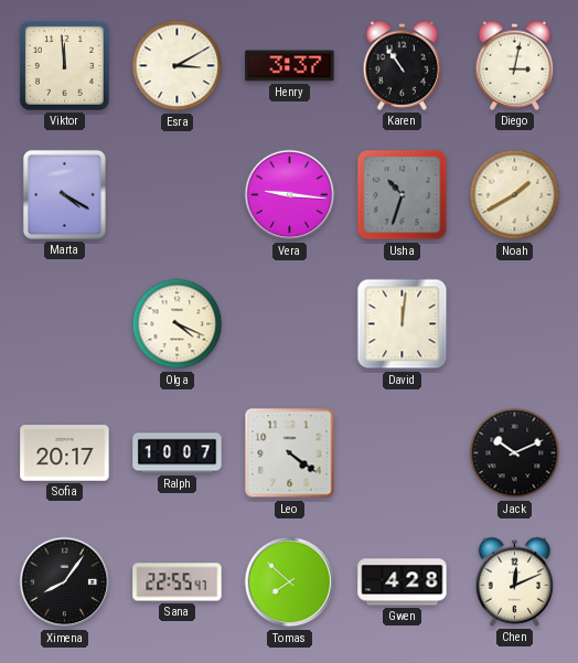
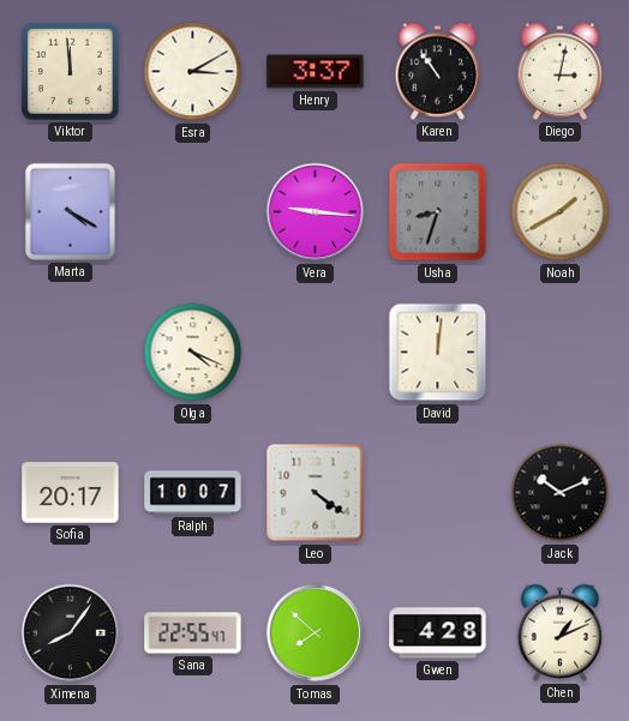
Usha: 10:33 -> 8:33
Chen: 12:11 -> 1:11
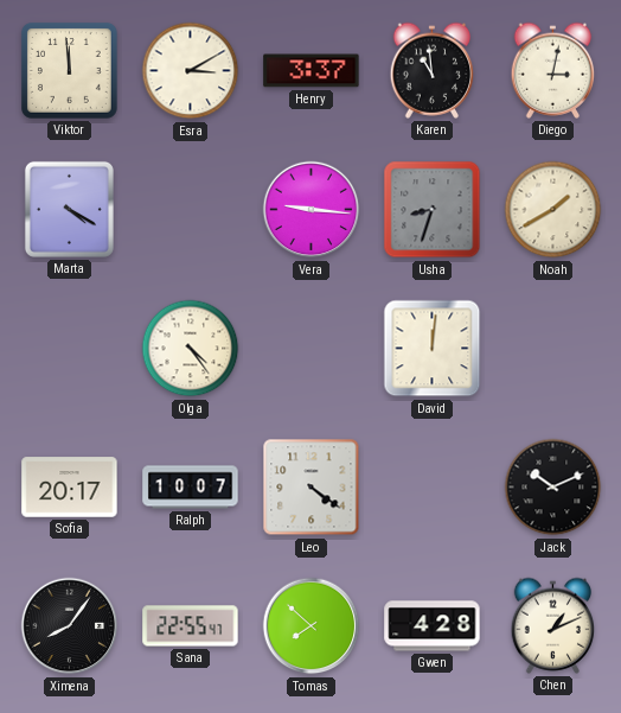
Karen: 10:54 -> 10:59
Olga: 4:19 -> 4:24
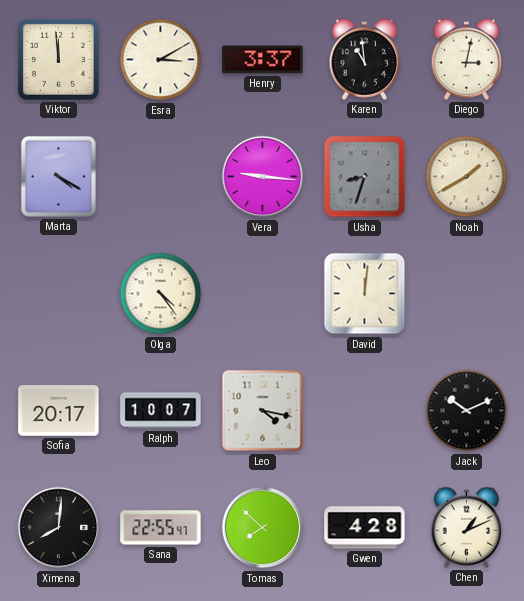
Leo: 4:21 -> 4:17
Ximena: 8:06 -> 8:01
